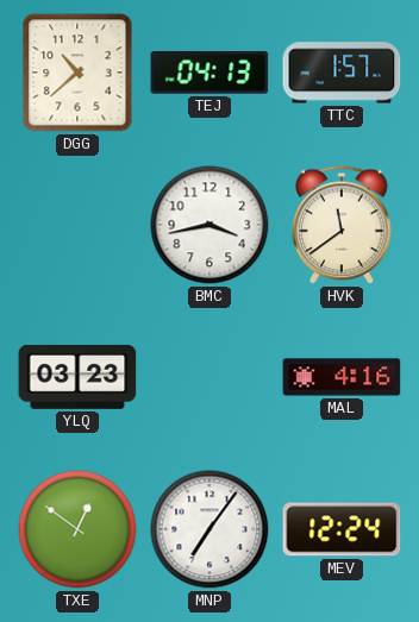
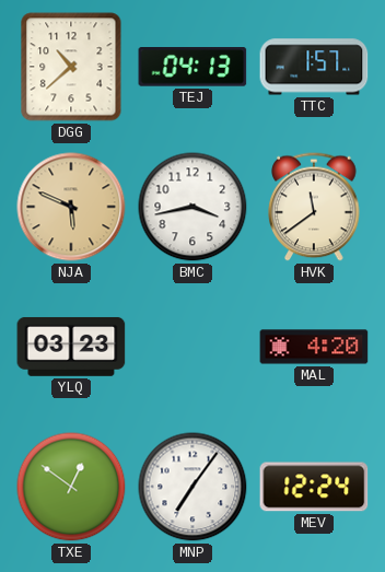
NJA: none -> 5:49
MAL: 4:16 -> 4:20
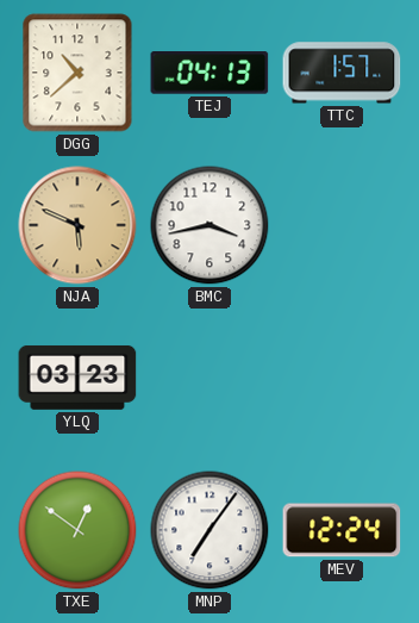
HVK: 11:39 -> none
MAL: 4:20 -> none
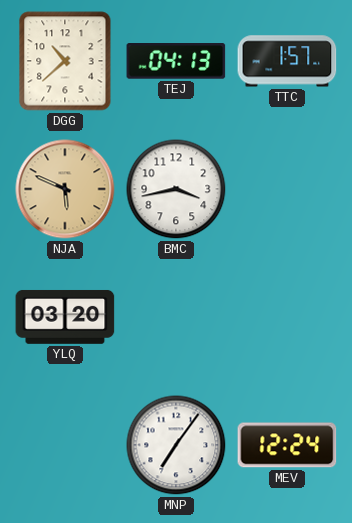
YLQ: 03:23 -> 03:20
TXE: 12:51 -> none
